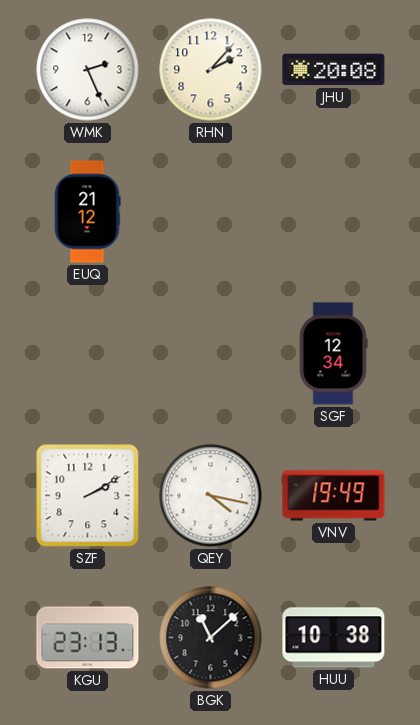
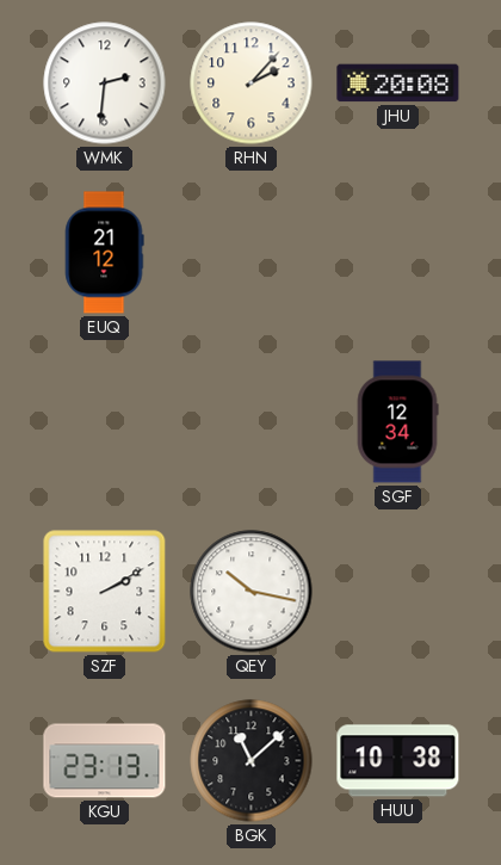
WMK: 2:26 -> 2:31
QEY: 4:17 -> 10:17
VNV: 19:49 -> none
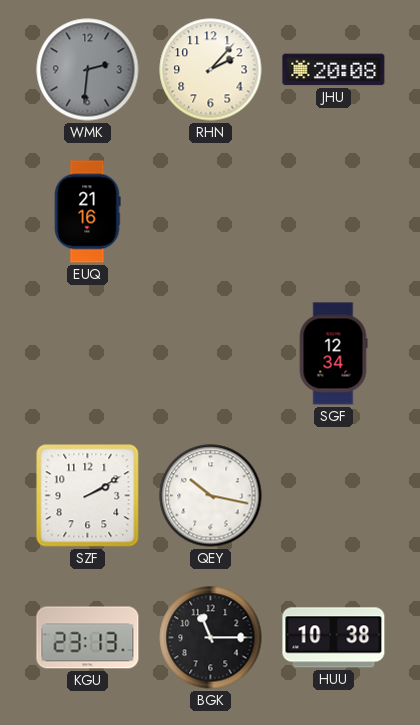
WMK dial: white -> grey
EUQ: 21:12 -> 21:16
BGK: 11:08 -> 11:15
